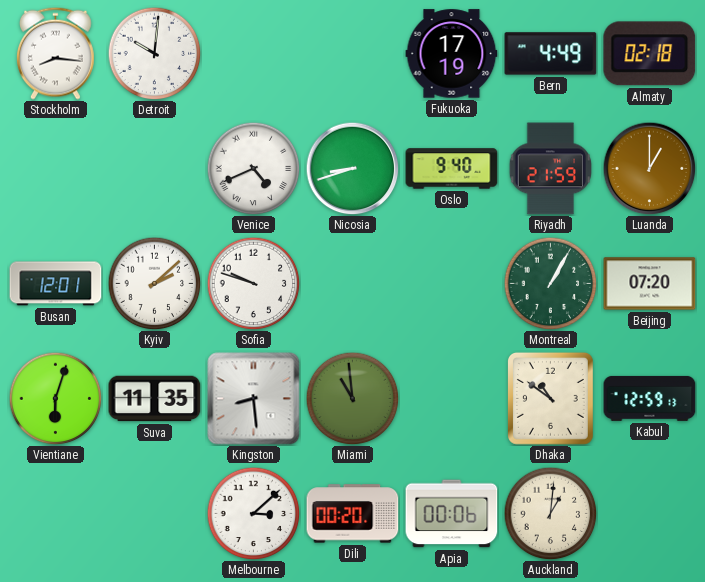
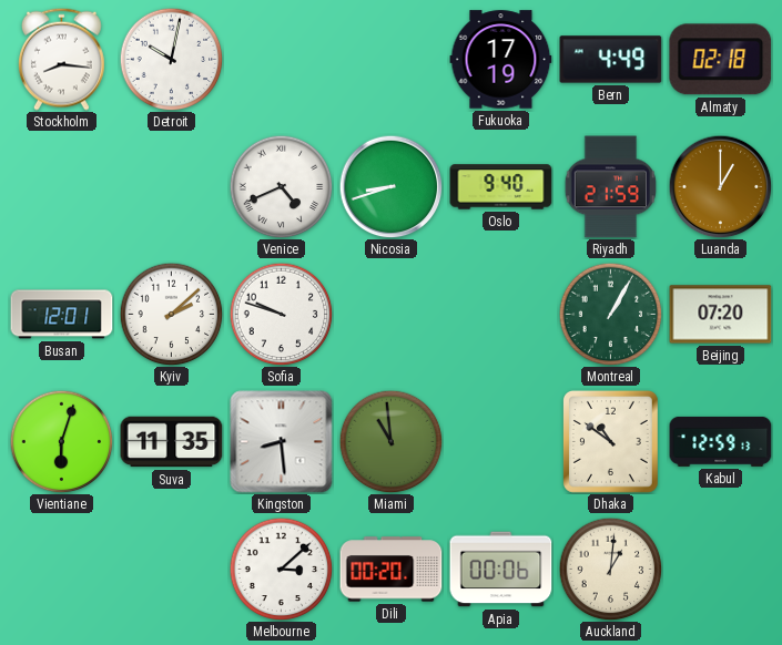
Detroit: 10:01 -> 10:02
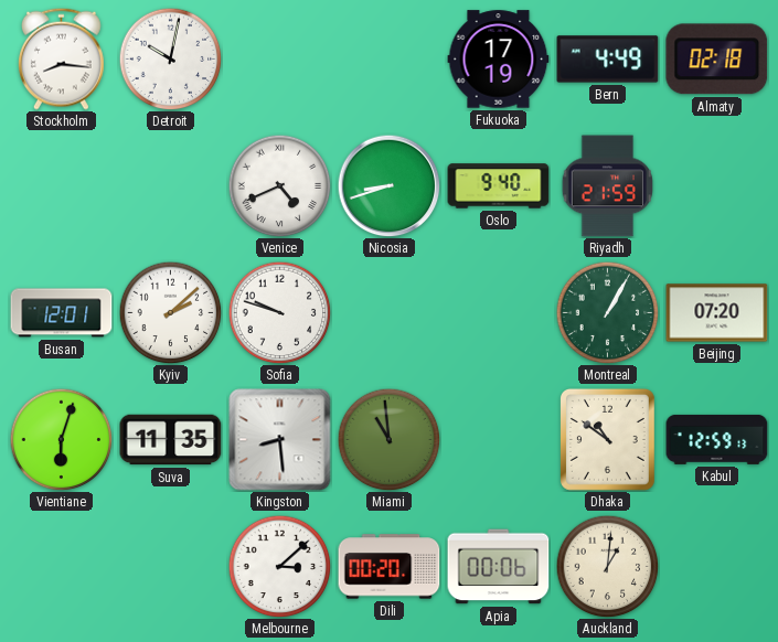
Luanda: 1:00 -> none
